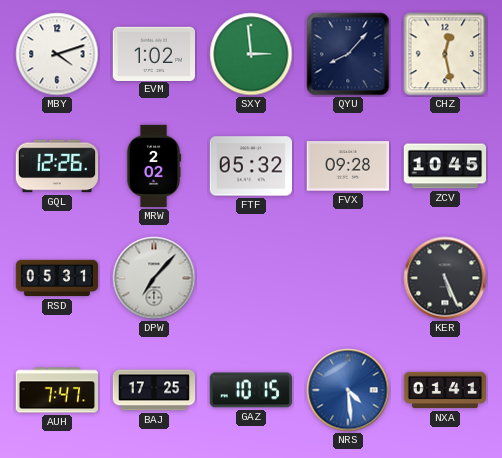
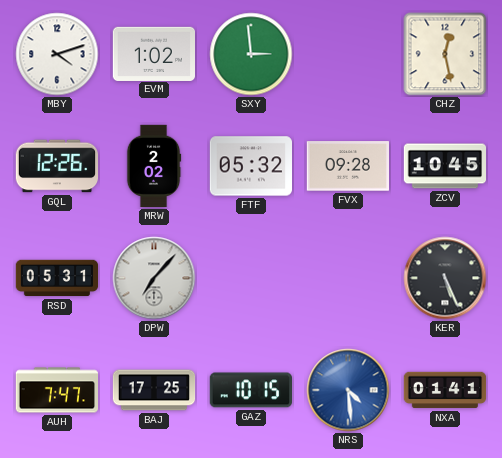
QYU: 8:07 -> none
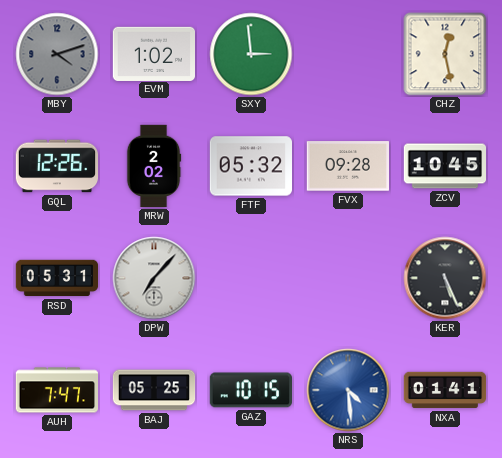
MBY dial: white -> grey
BAJ: 17:25 -> 05:25
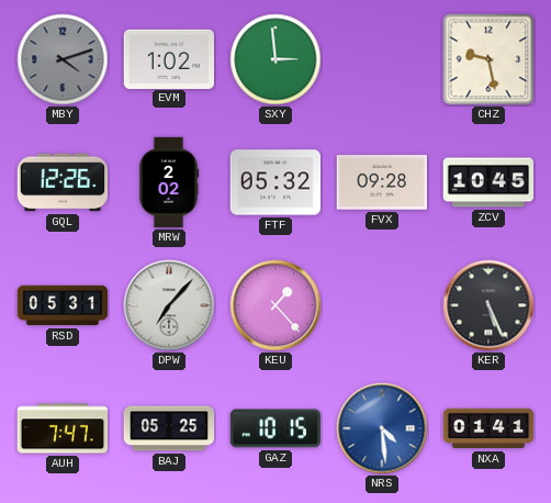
CHZ: 12:28 -> 9:28
KEU: none -> 1:23
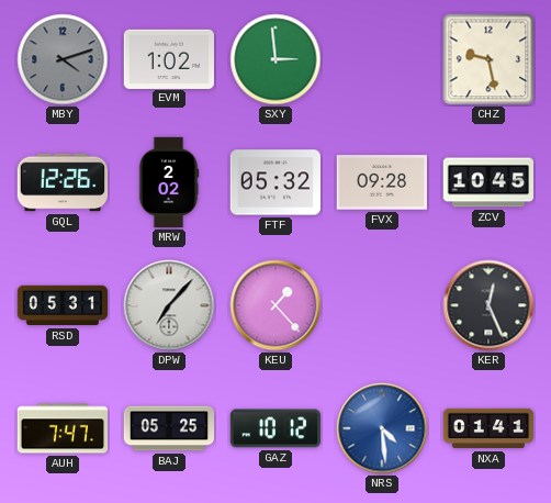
KER: 5:26 -> 12:26
GAZ: 10:15 -> 10:12
